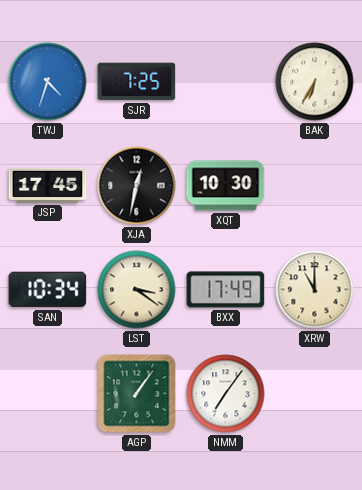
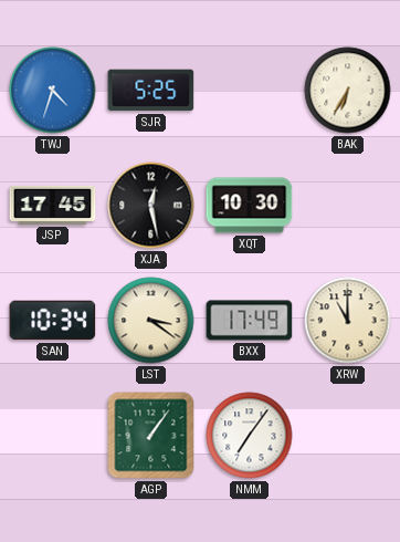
SJR: 7:25 -> 5:25
XJA: 12:32 -> 12:28
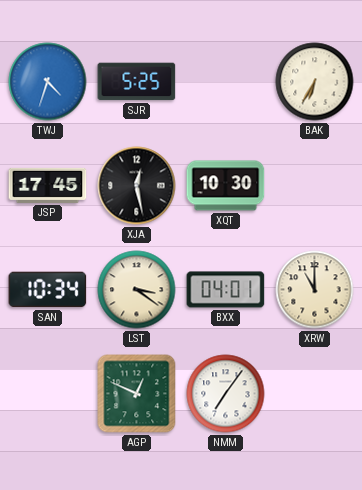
BXX: 17:49 -> 04:01
AGP: 1:06 -> 12:49
